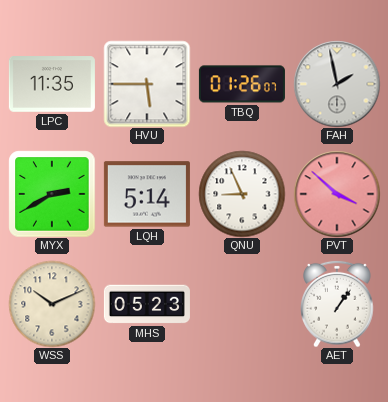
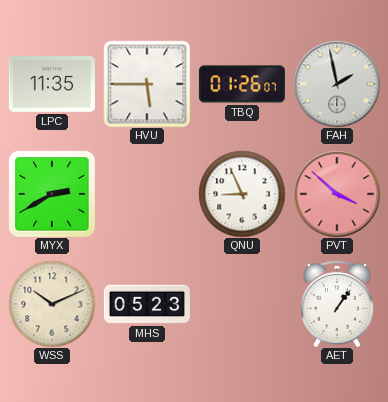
LQH: 5:14 -> none
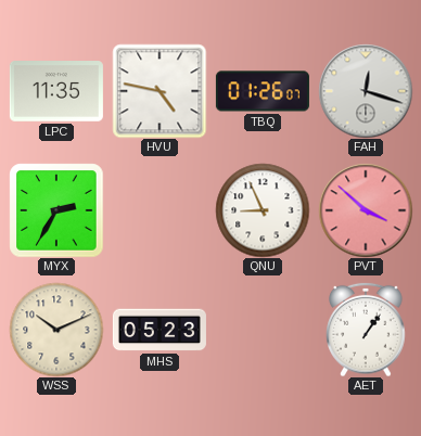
HVU: 5:45 -> 4:47
FAH: 1:58 -> 12:18
MYX: 2:40 -> 2:35
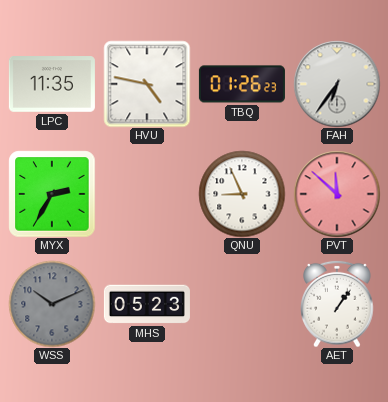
TBQ: 01:26:07 -> 01:26:23
FAH: 12:18 -> 6:36
PVT: 3:52 -> 11:52
WSS dial: cream -> grey
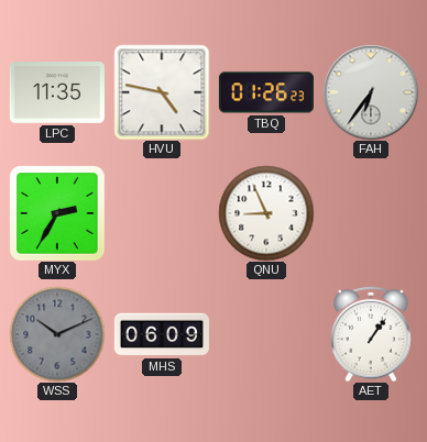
PVT: 11:52 -> none
MHS: 05:23 -> 06:09
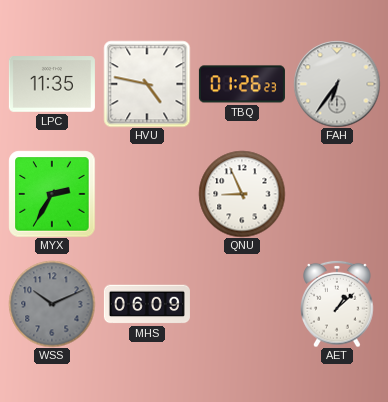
AET: 1:06 -> 1:08
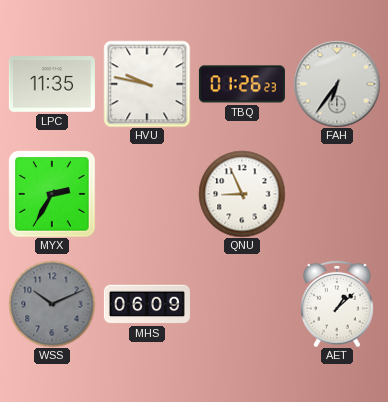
HVU: 4:47 -> 9:47
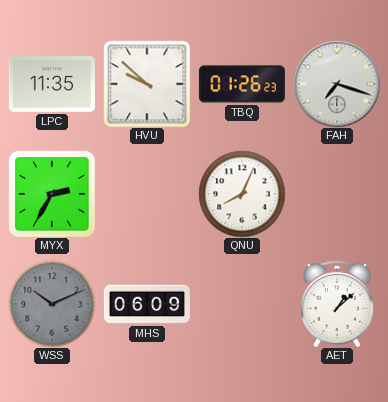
HVU: 9:47 -> 9:52
FAH: 6:36 -> 7:18
QNU: 8:56 -> 8:04
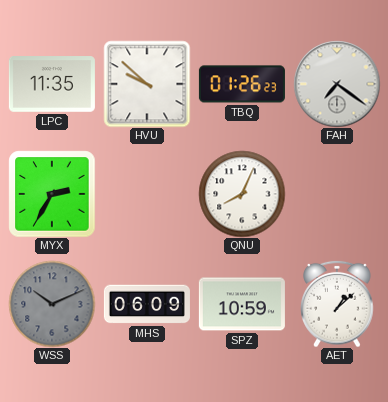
FAH: 7:18 -> 7:21
SPZ: none -> 10:59
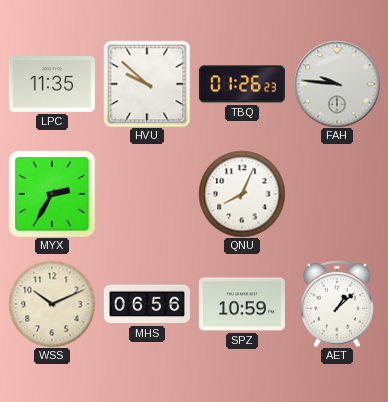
FAH: 7:21 -> 9:46
WSS dial: grey -> cream
MHS: 06:09 -> 06:56
